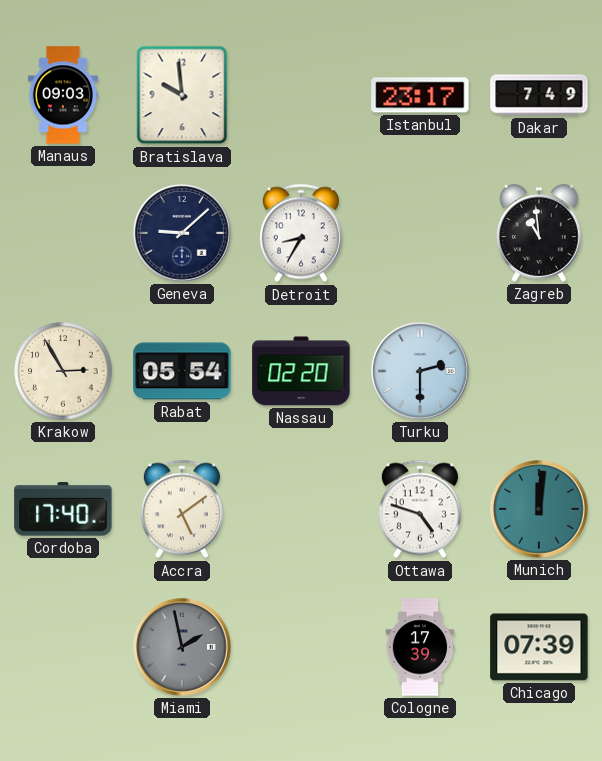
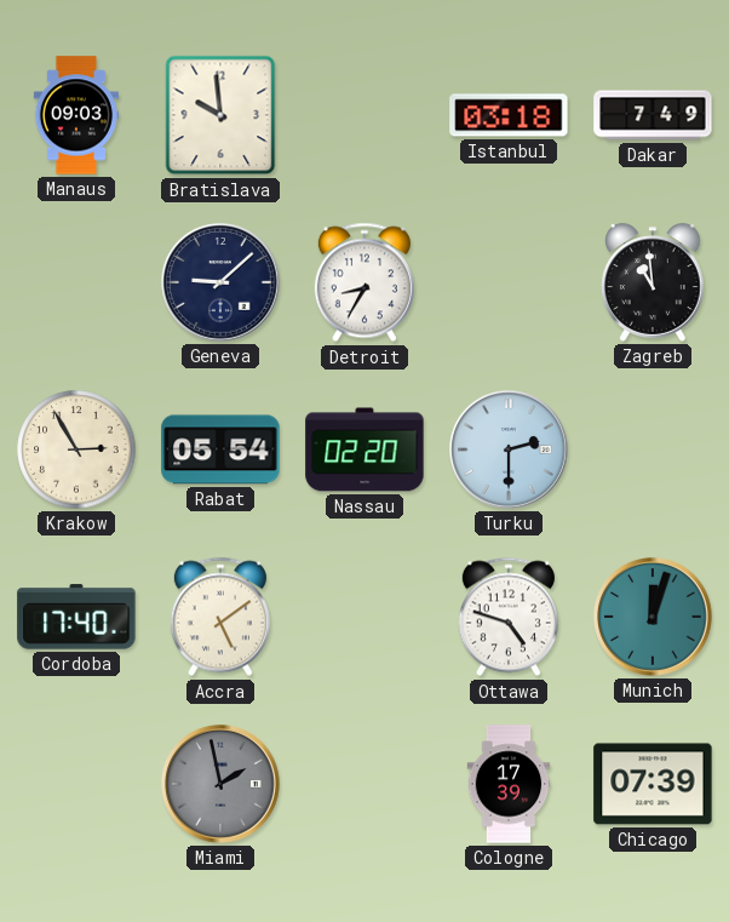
Istanbul: 23:17 -> 03:18
Munich: 12:01 -> 12:03
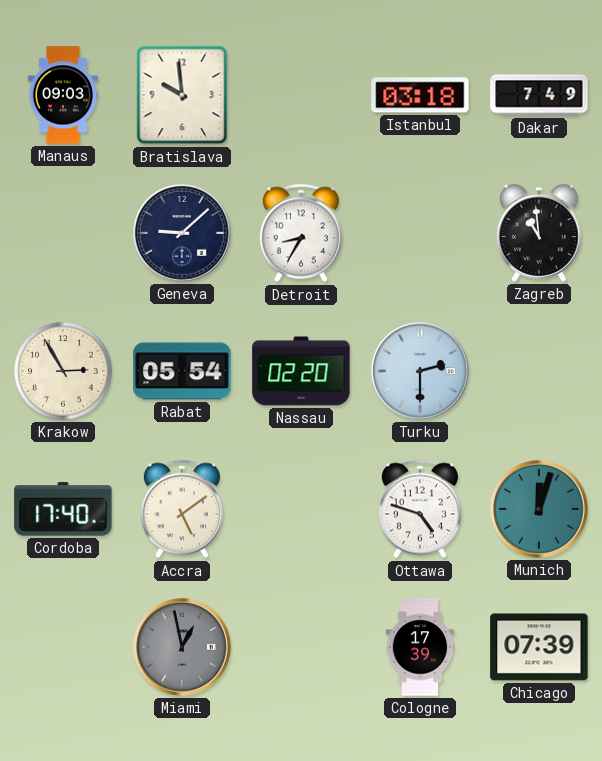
Miami: 1:58 -> 12:58
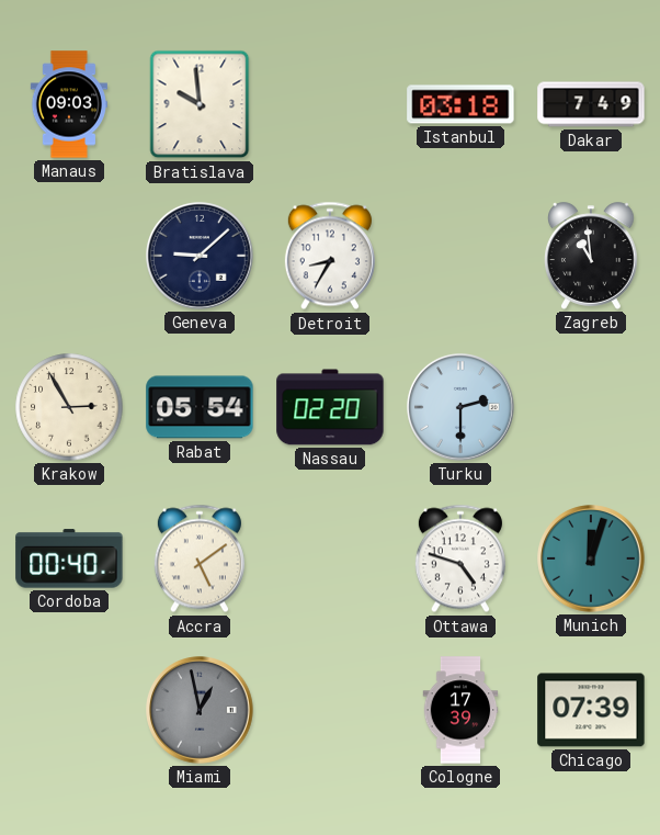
Cordoba: 17:40 -> 00:40
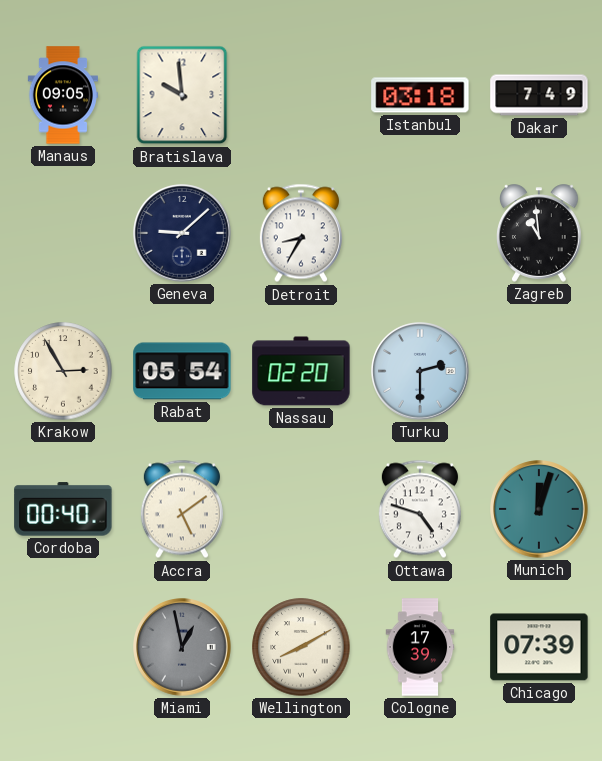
Manaus: 09:03 -> 09:05
Wellington: none -> 8:10
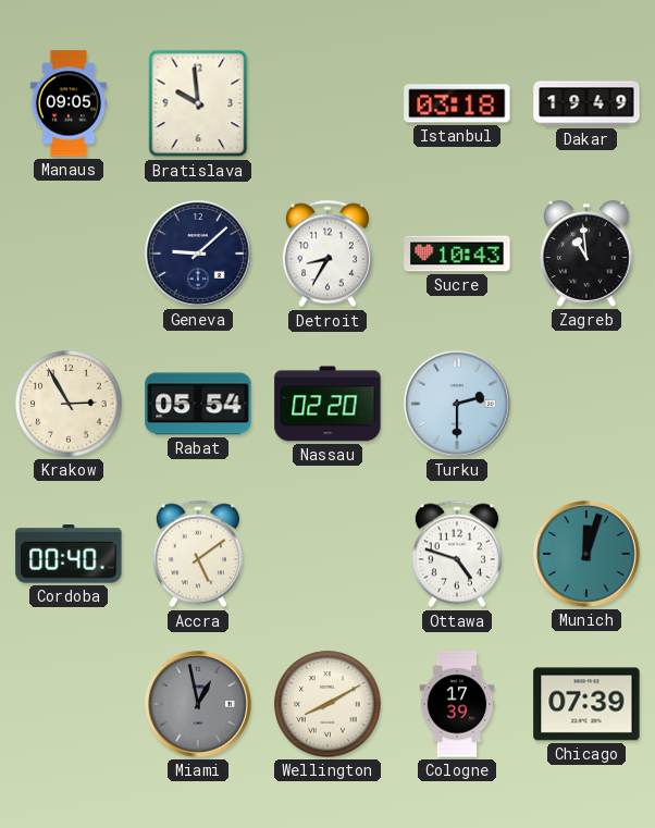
Dakar: 7:49 -> 19:49
Sucre: none -> 10:43
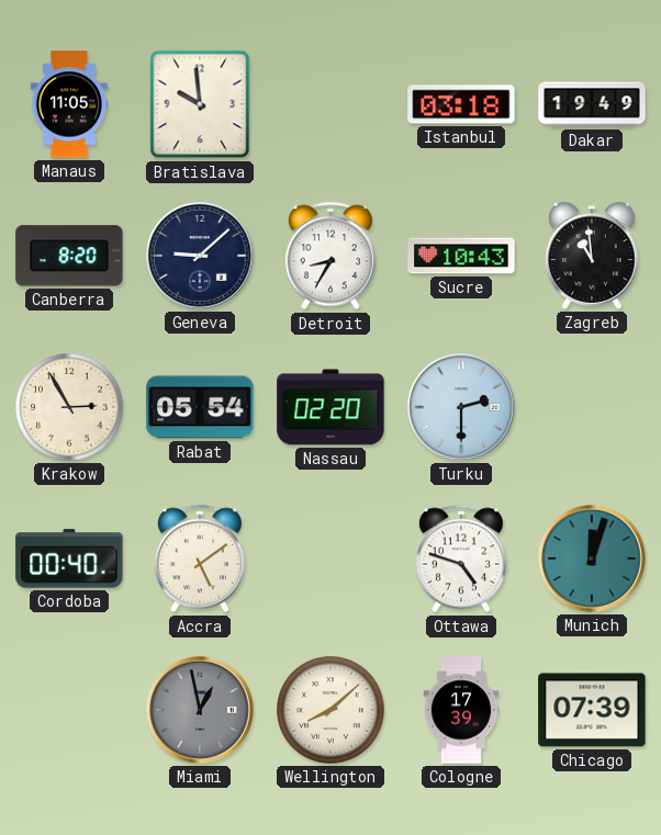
Manaus: 09:05 -> 11:05
Canberra: none -> 8:20
Wellington: 8:10 -> 8:08
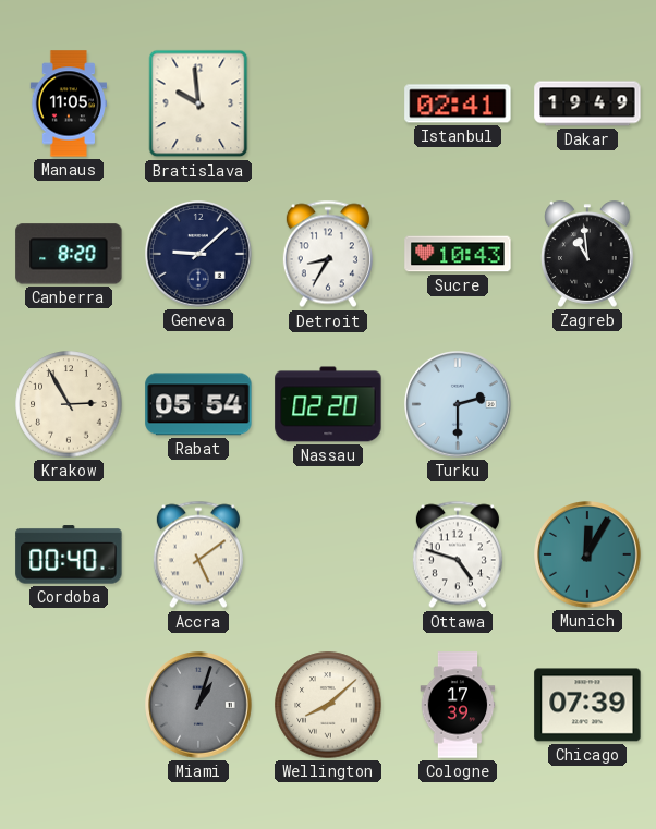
Istanbul: 03:18 -> 02:41
Munich: 12:03 -> 12:05
Miami: 12:58 -> 1:03
